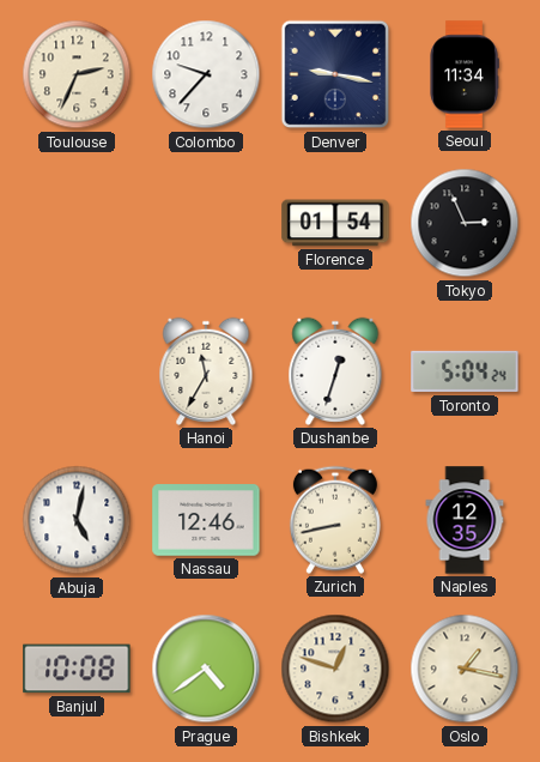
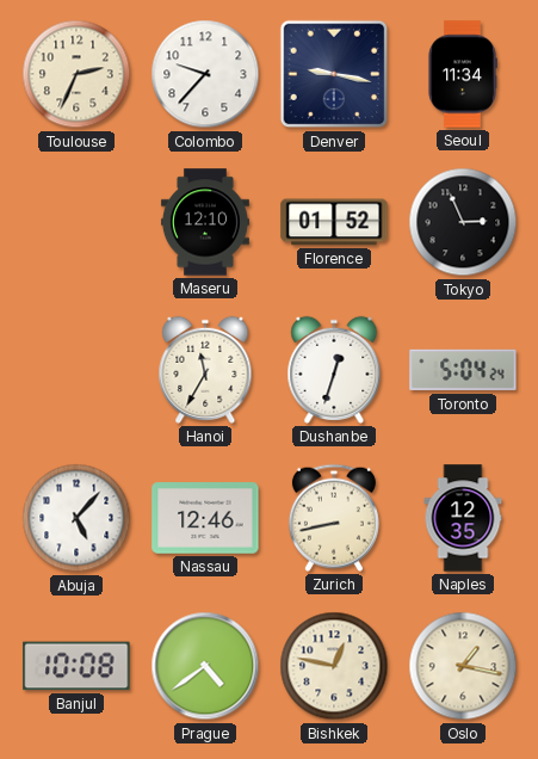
Maseru: none -> 12:10
Florence: 01:54 -> 01:52
Abuja: 5:02 -> 5:07
Bishkek: 12:48 -> 12:47
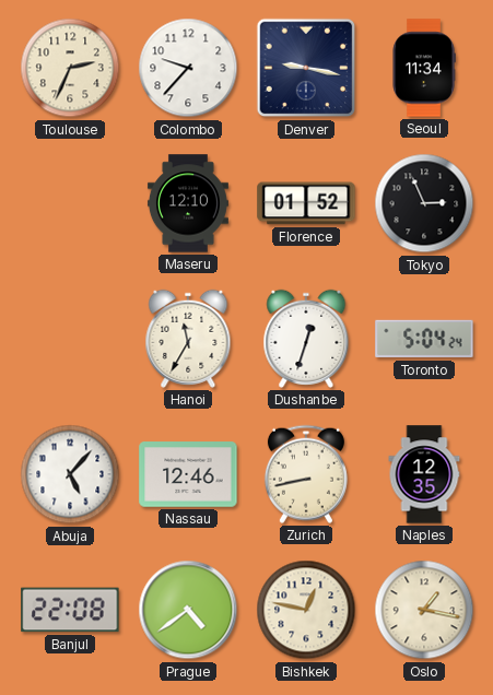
Banjul: 10:08 -> 22:08
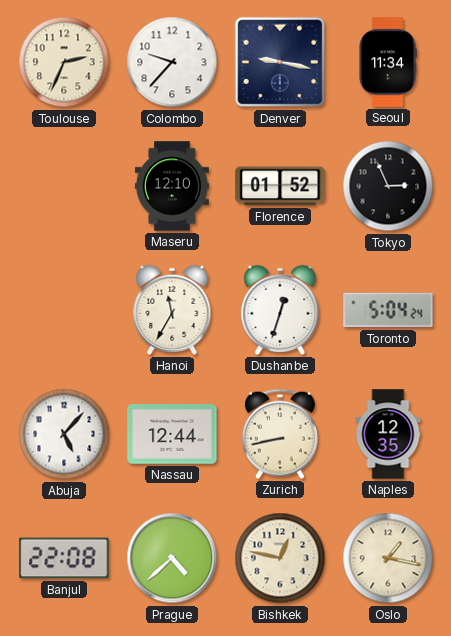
Nassau: 12:46 -> 12:44
Prague: 4:39 -> 4:38
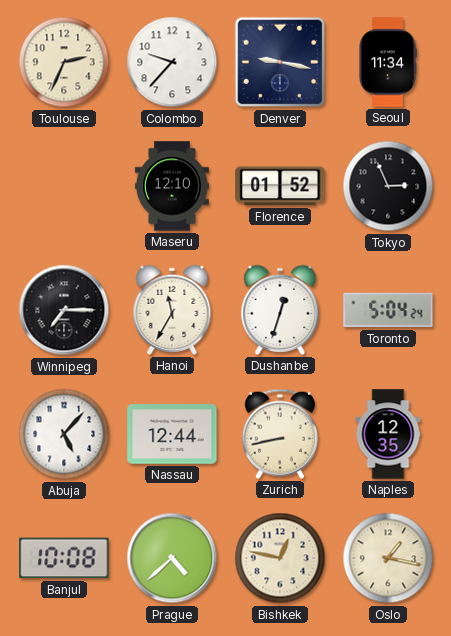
Winnipeg: none -> 7:15
Banjul: 22:08 -> 10:08
